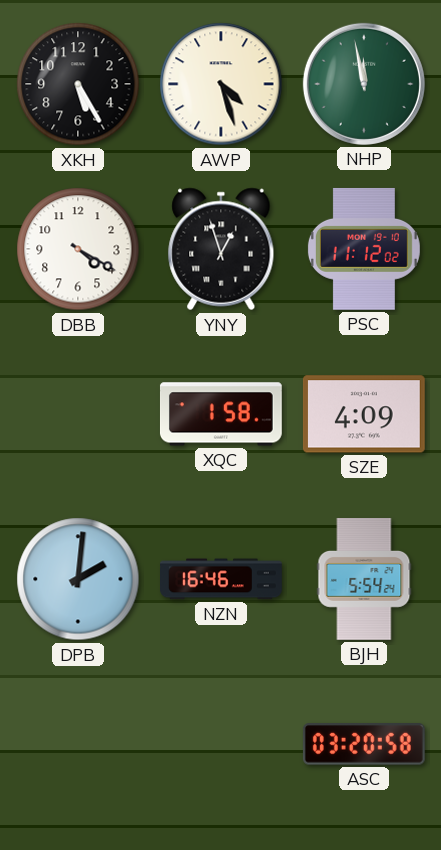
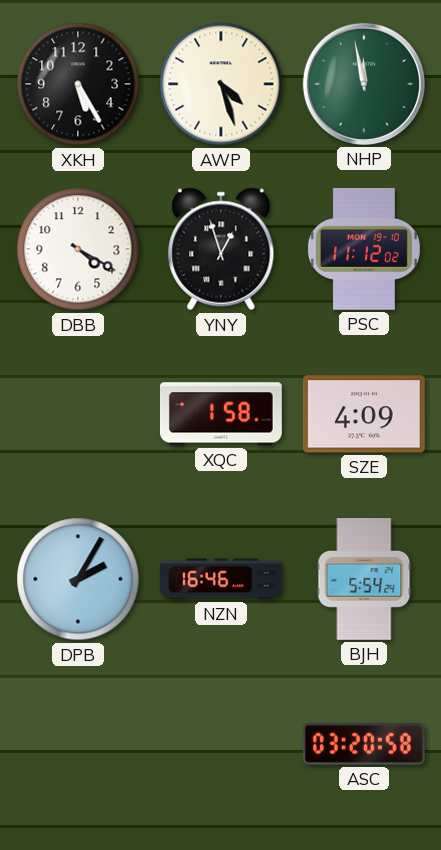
DPB: 2:01 -> 2:05
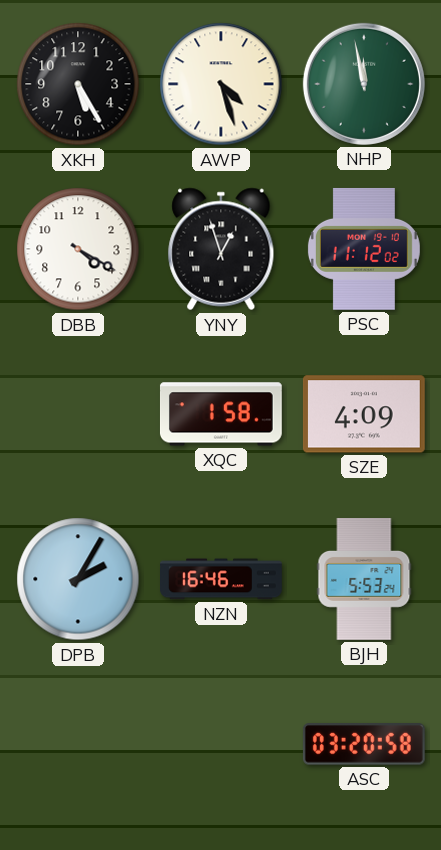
BJH: 5:54 -> 5:53
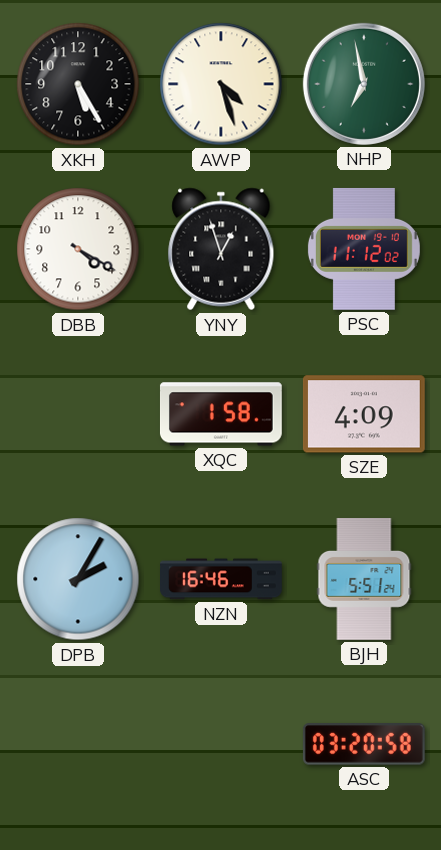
NHP: 11:58 -> 6:58
BJH: 5:53 -> 5:51
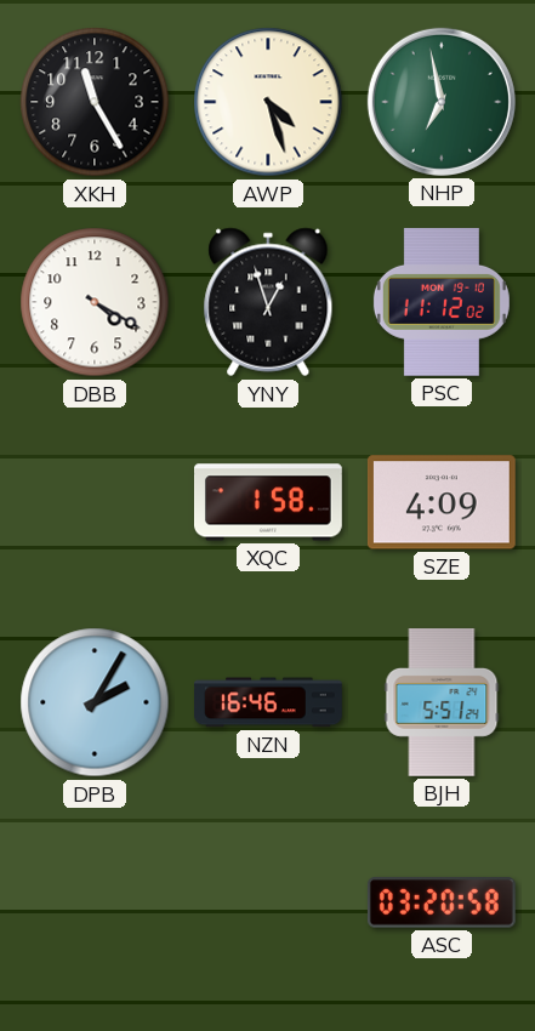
XKH: 5:25 -> 11:25
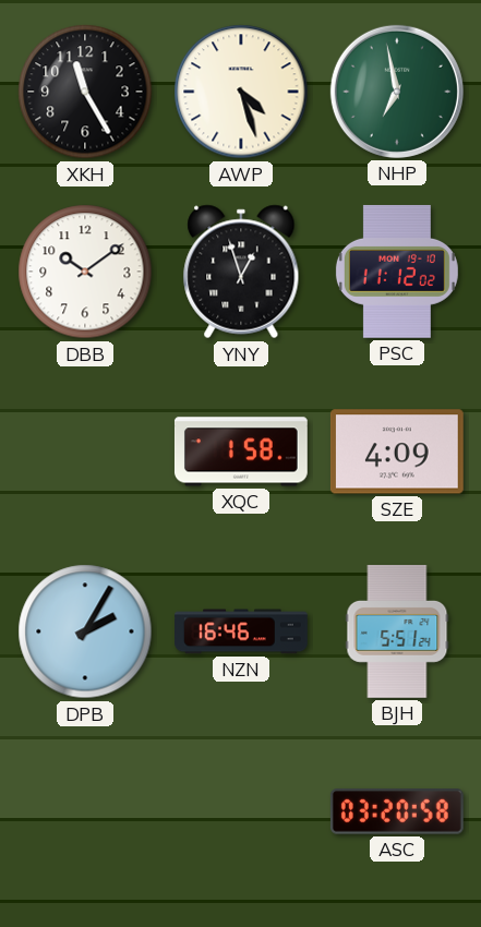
DBB: 4:20 -> 10:09
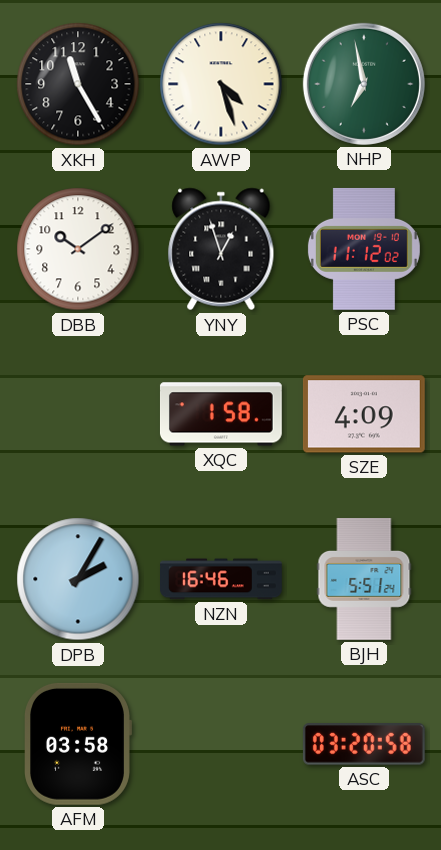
AFM: none -> 03:58
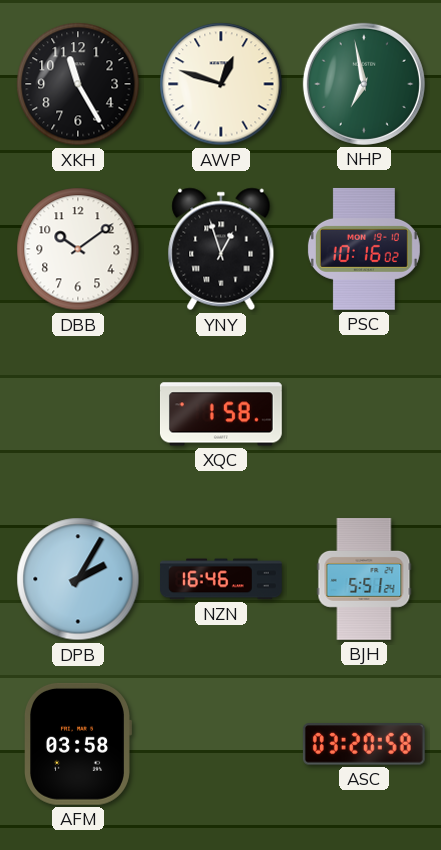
AWP: 4:27 -> 12:48
PSC: 11:12 -> 10:16
SZE: 4:09 -> none
